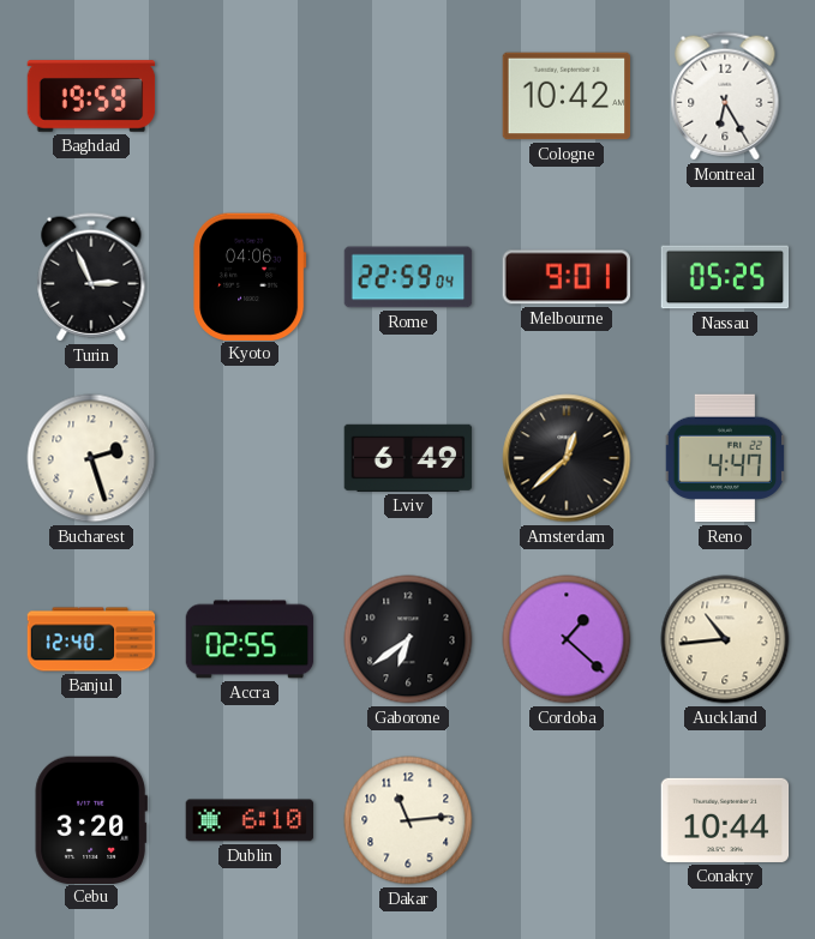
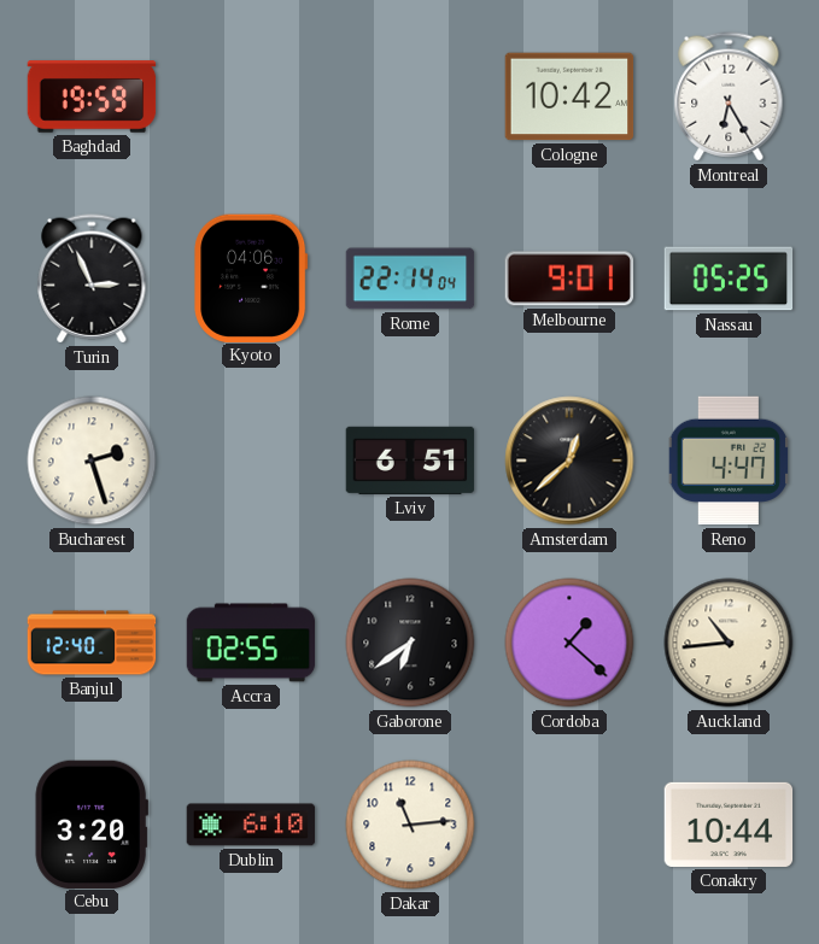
Rome: 22:59 -> 22:14
Lviv: 6:49 -> 6:51
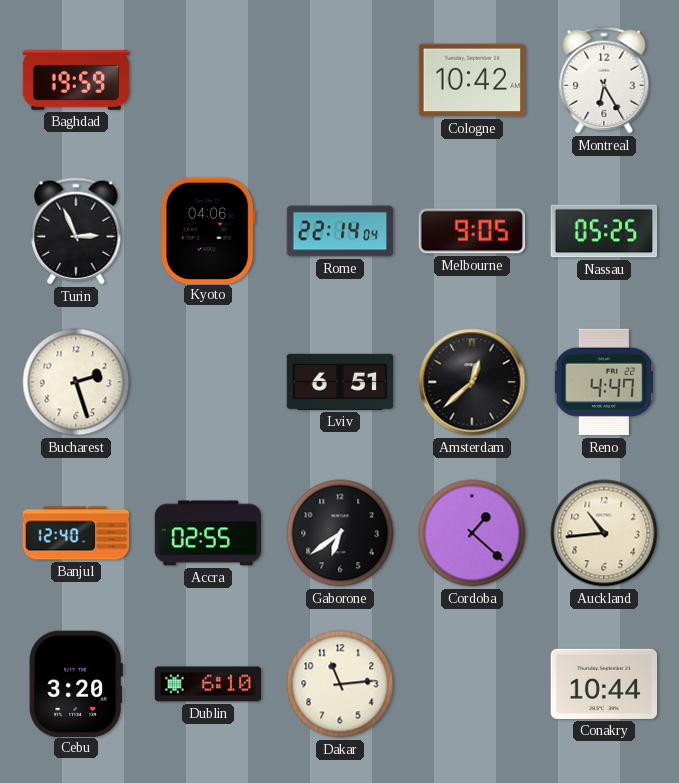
Melbourne: 9:01 -> 9:05
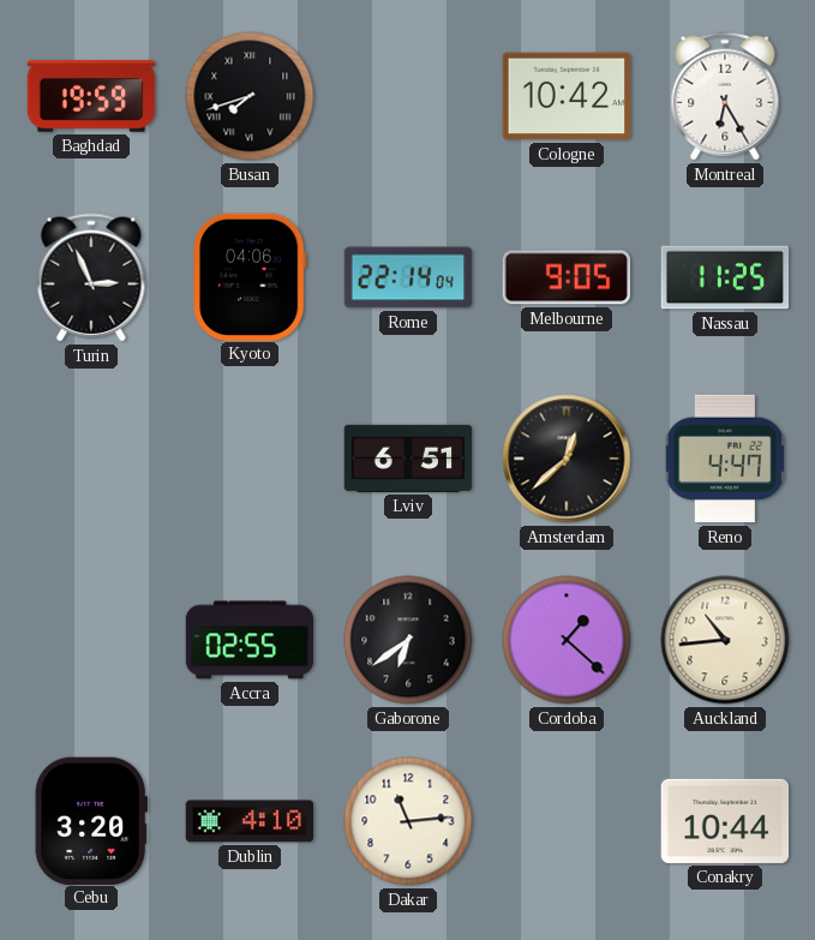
Busan: none -> 7:42
Nassau: 05:25 -> 11:25
Bucharest: 2:27 -> none
Banjul: 12:40 -> none
Dublin: 6:10 -> 4:10
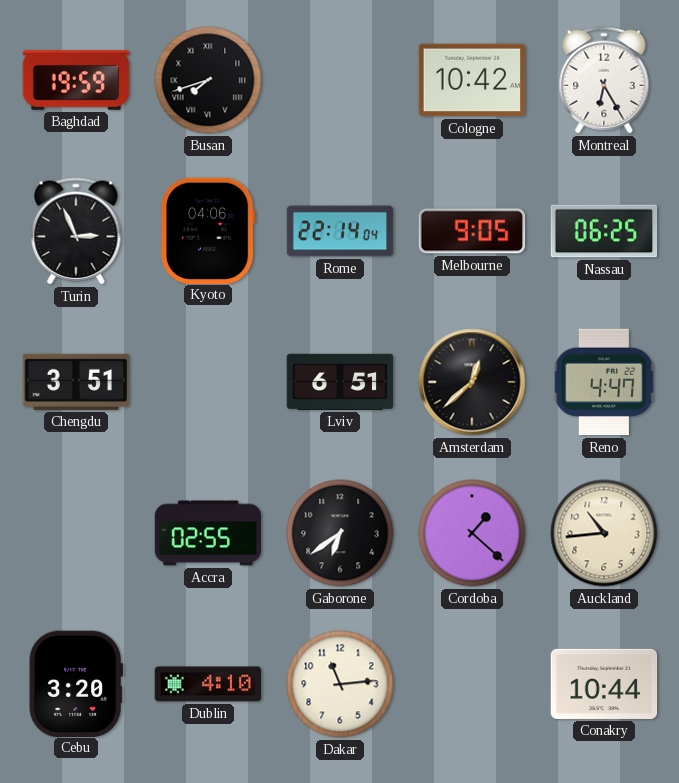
Nassau: 11:25 -> 06:25
Chengdu: none -> 3:51
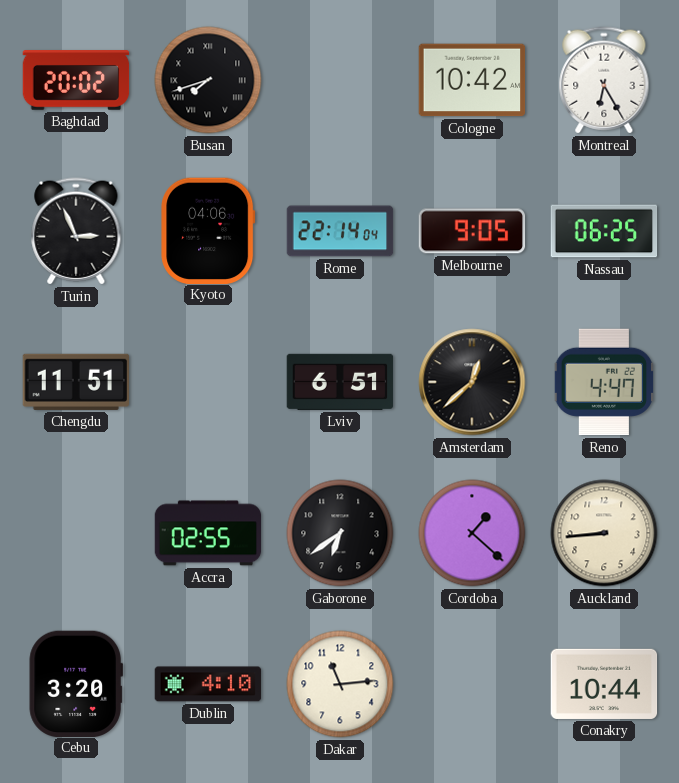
Baghdad: 19:59 -> 20:02
Chengdu: 3:51 -> 11:51
Auckland: 10:44 -> 8:44
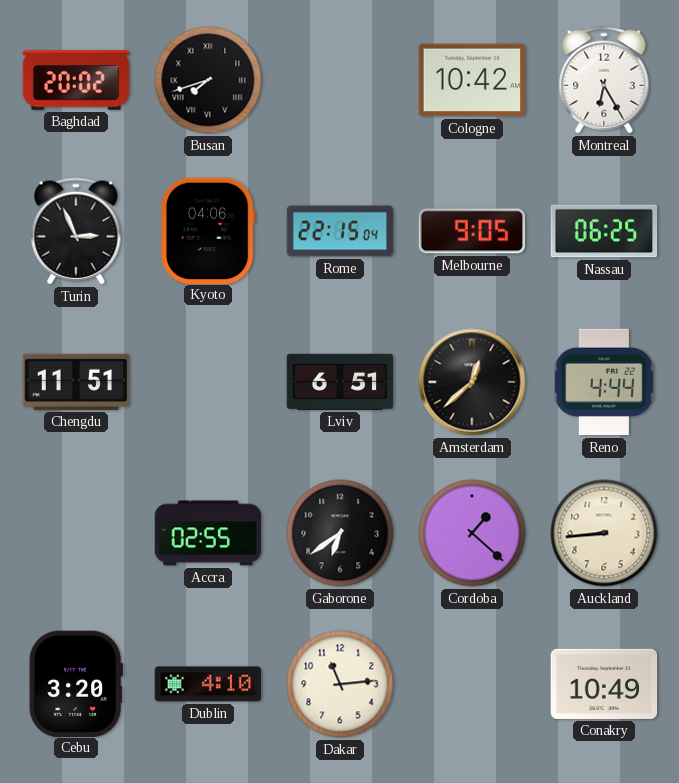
Rome: 22:14 -> 22:15
Reno: 4:47 -> 4:44
Conakry: 10:44 -> 10:49
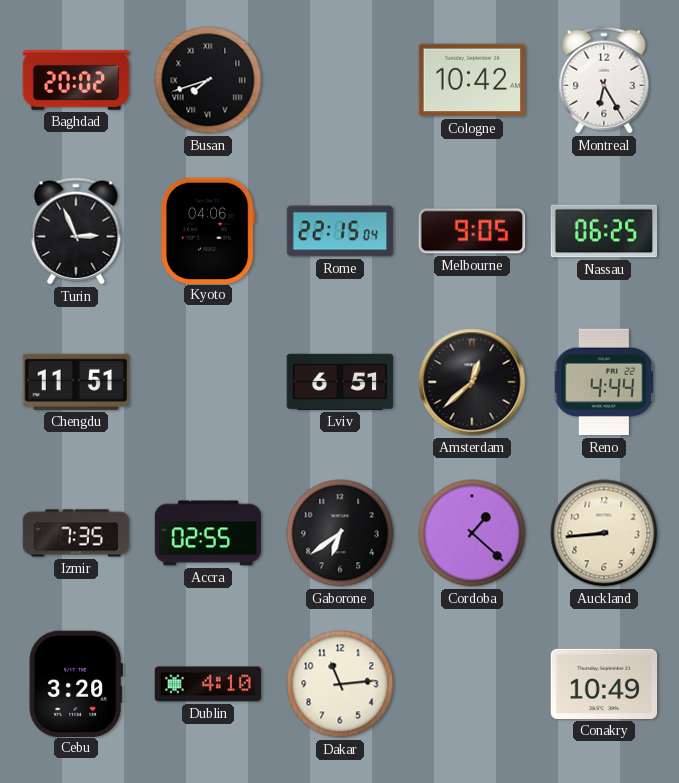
Izmir: none -> 7:35
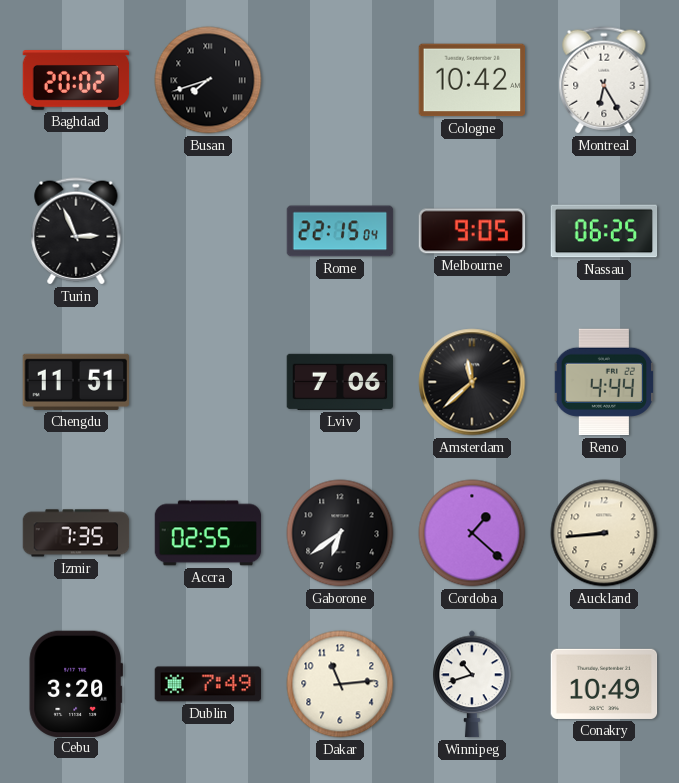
Kyoto: 04:06 -> none
Lviv: 6:51 -> 7:06
Amsterdam: 12:38 -> 11:38
Dublin: 4:10 -> 7:49
Winnipeg: none -> 10:42
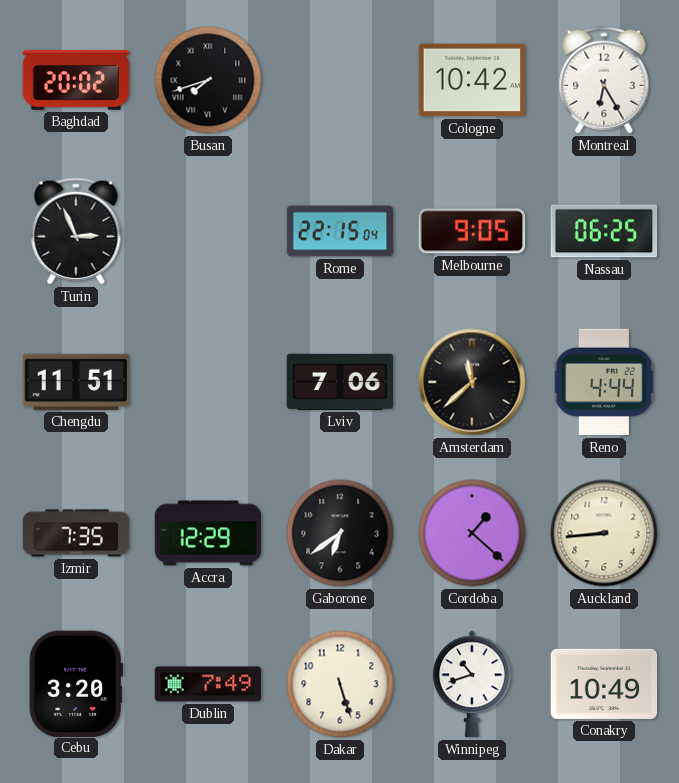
Accra: 02:55 -> 12:29
Dakar: 11:14 -> 5:27
